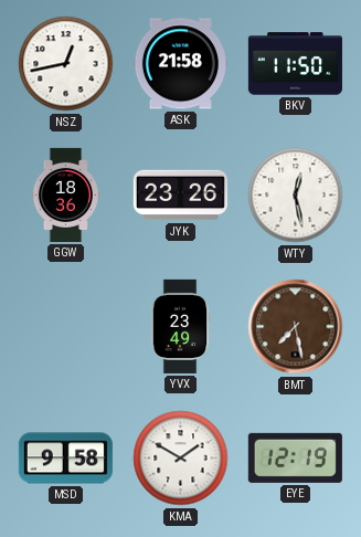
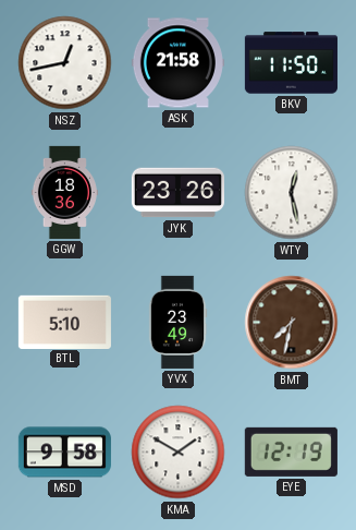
BTL: none -> 5:10
BMT: 7:28 -> 7:32
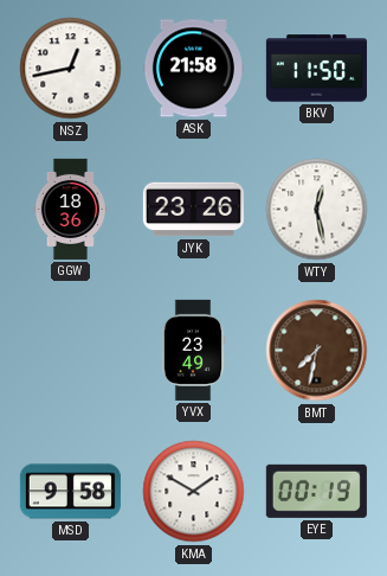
BTL: 5:10 -> none
EYE: 12:19 -> 00:19
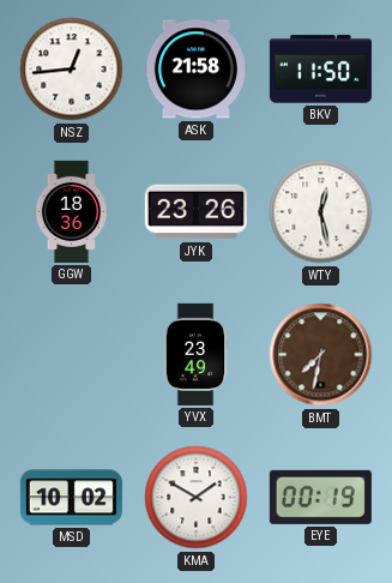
NSZ: 12:43 -> 12:44
MSD: 9:58 -> 10:02
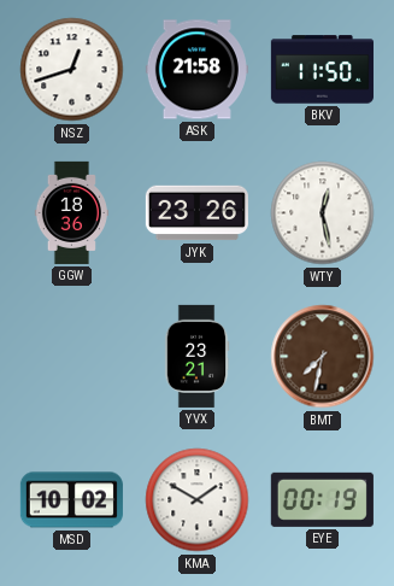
NSZ: 12:44 -> 12:42
YVX: 23:49 -> 23:21
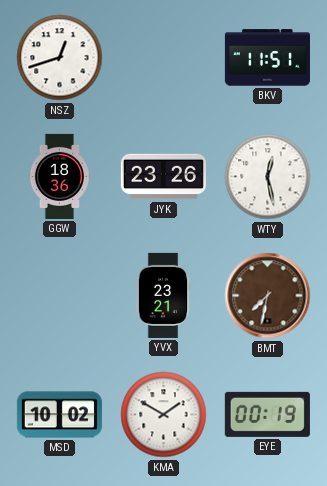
ASK: 21:58 -> none
BKV: 11:50 -> 11:51
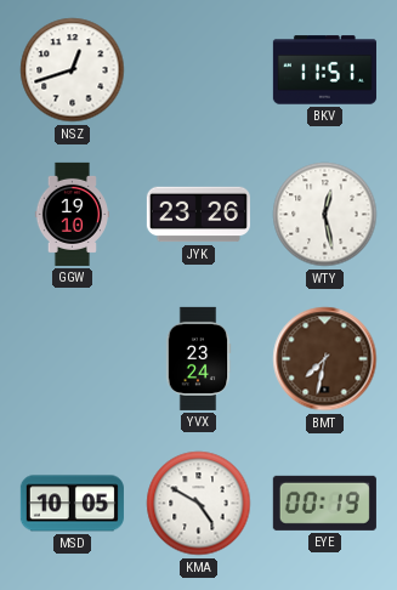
GGW: 18:36 -> 19:10
YVX: 23:21 -> 23:24
MSD: 10:02 -> 10:05
KMA: 1:50 -> 4:50
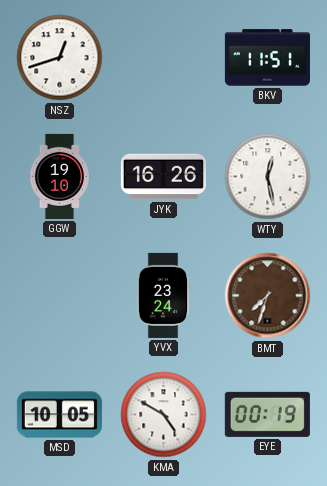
JYK: 23:26 -> 16:26
BMT: 7:32 -> 7:33
